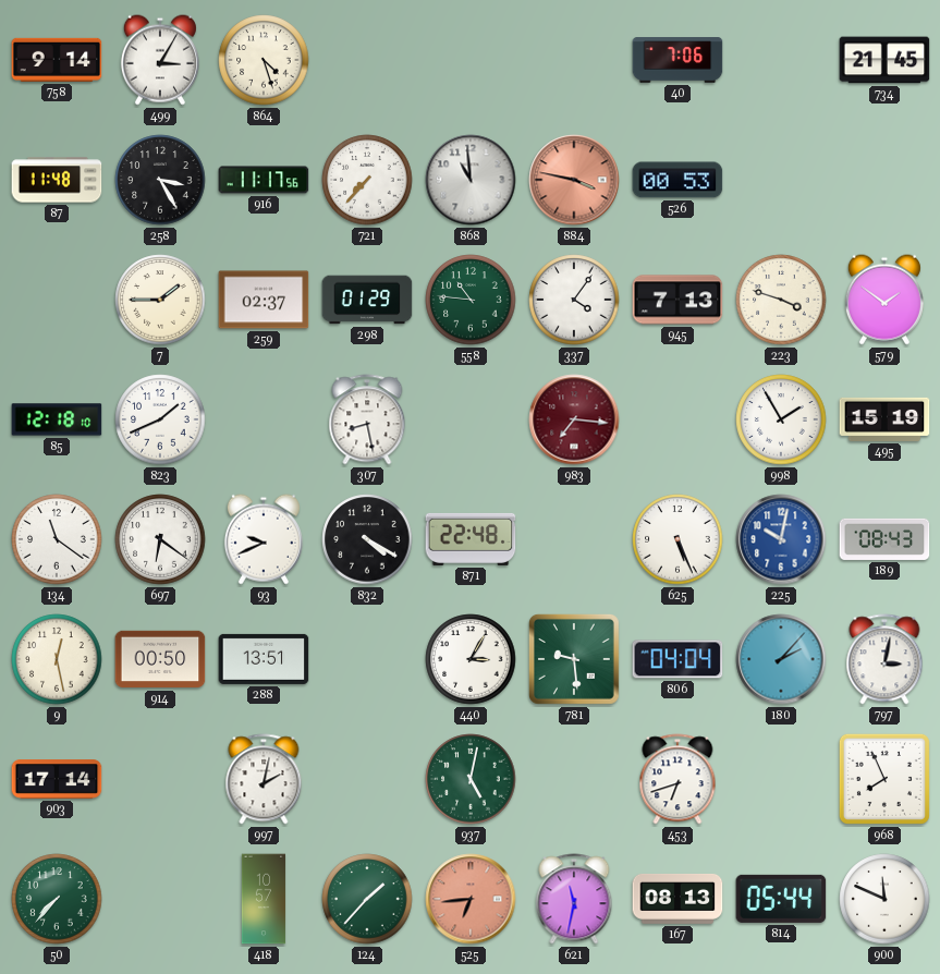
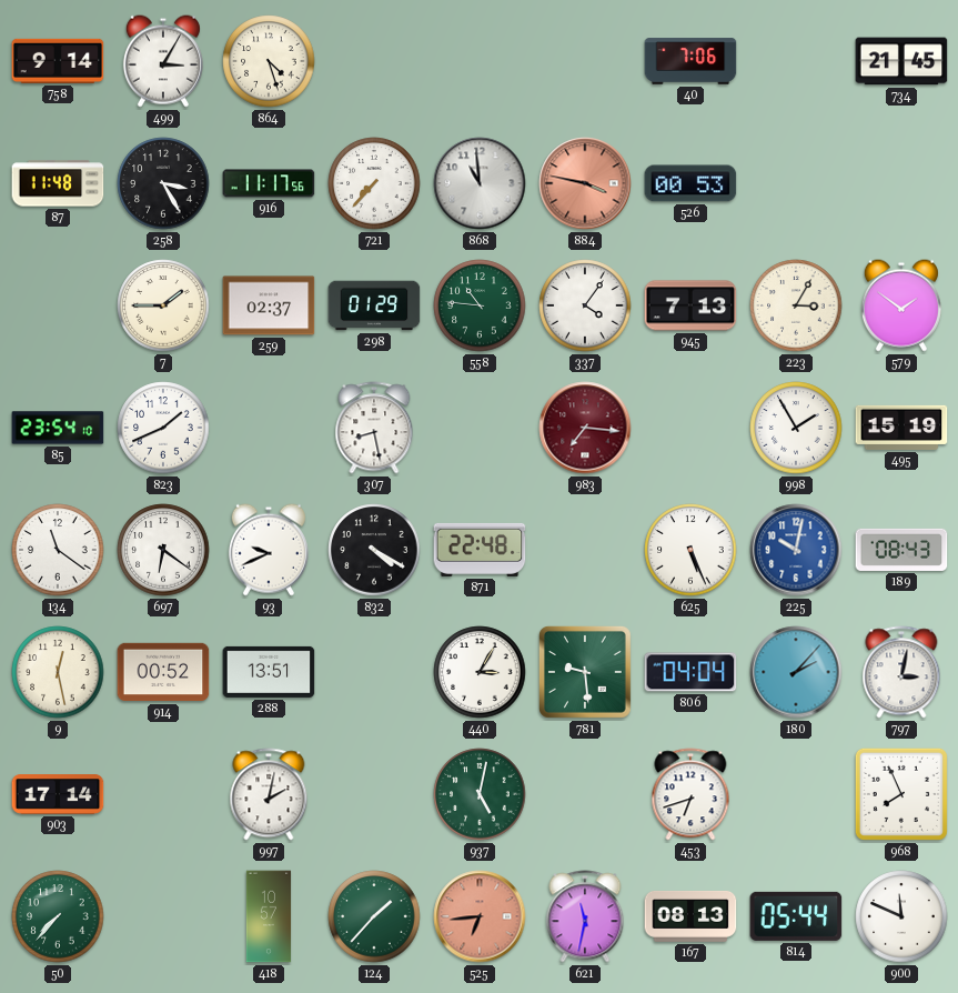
223: 3:48 -> 3:05
85: 12:18 -> 23:54
914: 00:50 -> 00:52
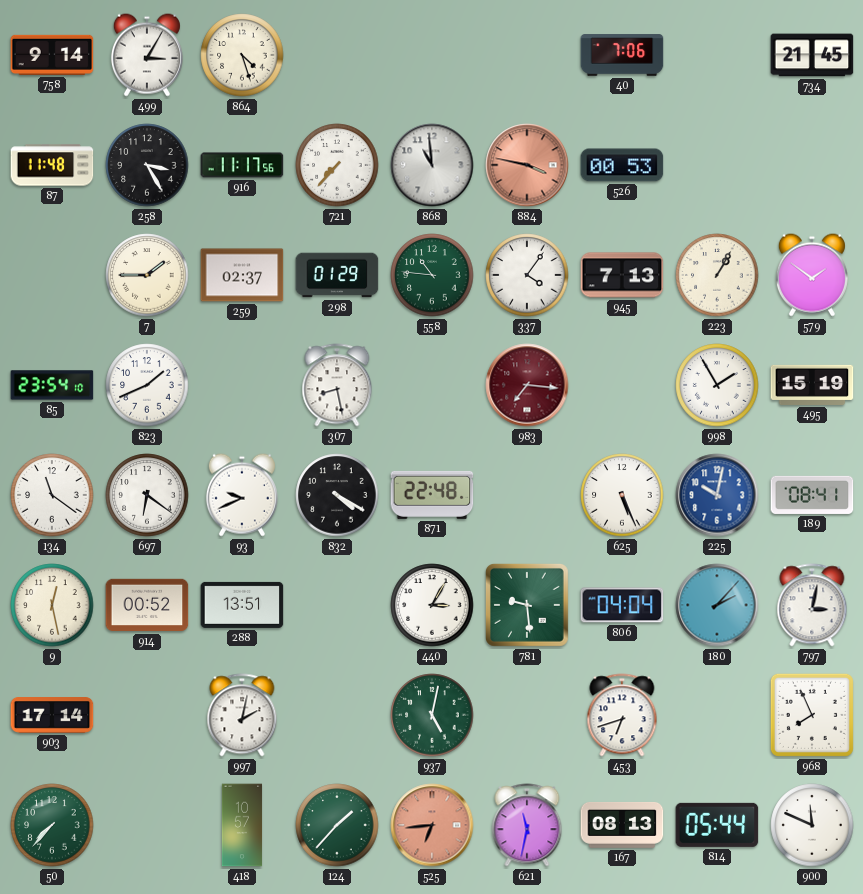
223: 3:05 -> 1:05
189: 08:43 -> 08:41
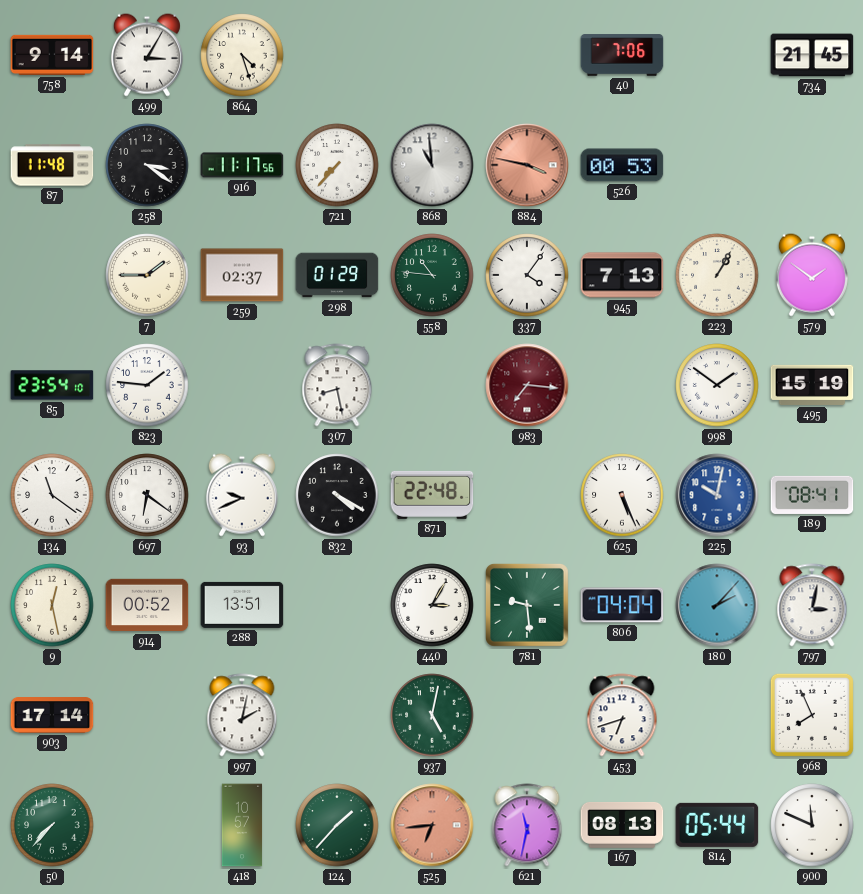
258: 3:25 -> 3:21
823: 1:41 -> 1:46
998: 1:55 -> 1:51
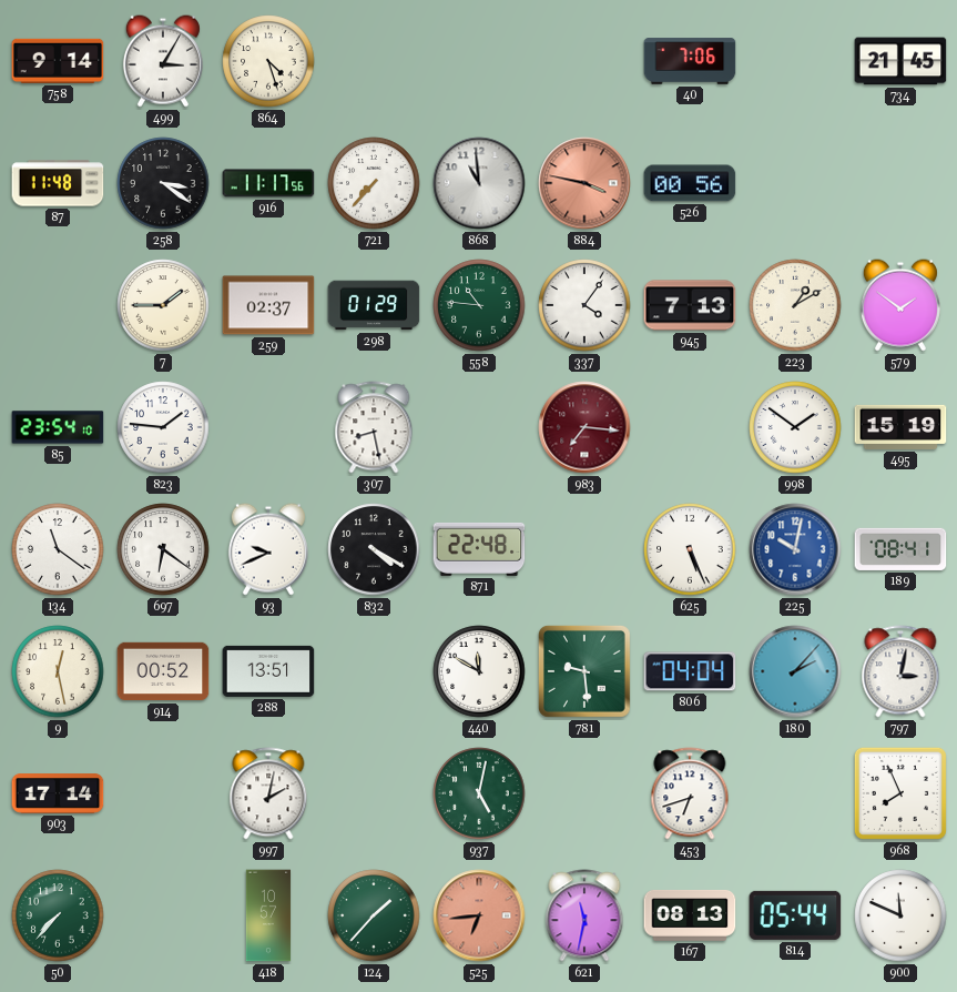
526: 00:53 -> 00:56
223: 1:05 -> 1:10
440: 3:05 -> 11:50
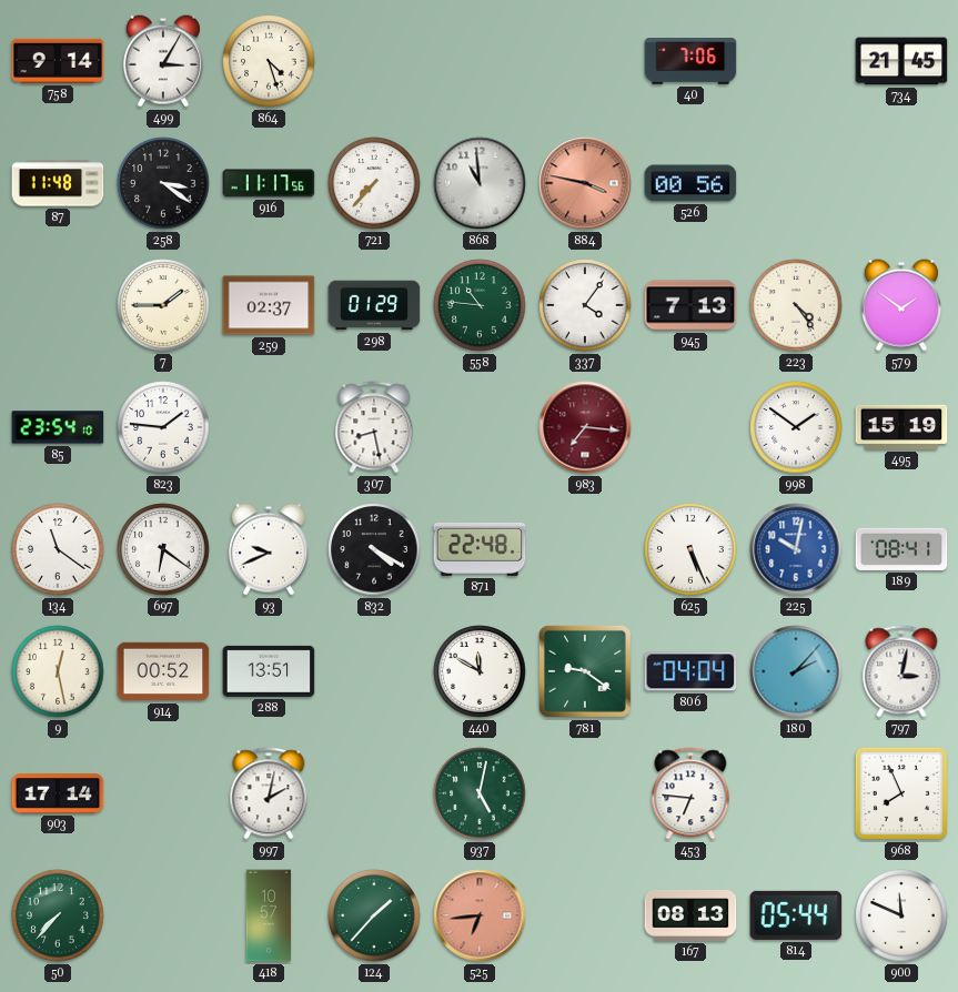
223: 1:10 -> 4:24
781: 9:29 -> 9:21
453: 6:42 -> 6:46
621: 11:32 -> none
